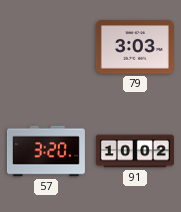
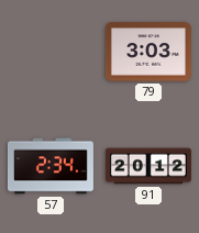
57: 3:20 -> 2:34
91: 10:02 -> 20:12
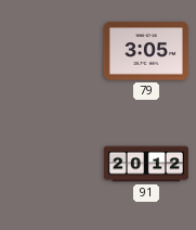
79: 3:03 -> 3:05
57: 2:34 -> none
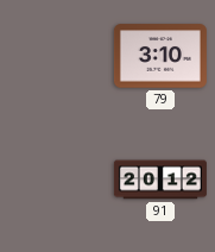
79: 3:05 -> 3:10
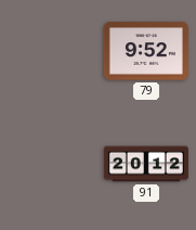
79: 3:10 -> 9:52
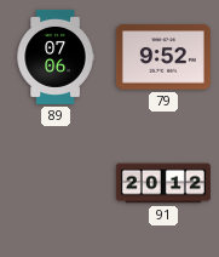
89: none -> 07:06
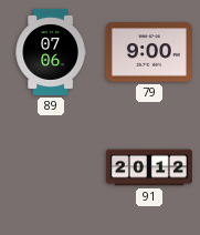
79: 9:52 -> 9:00
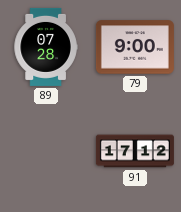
89: 07:06 -> 07:28
91: 20:12 -> 17:12
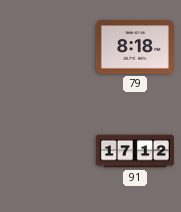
89: 07:28 -> none
79: 9:00 -> 8:18
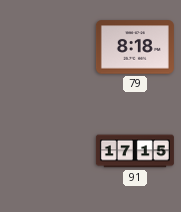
91: 17:12 -> 17:15
